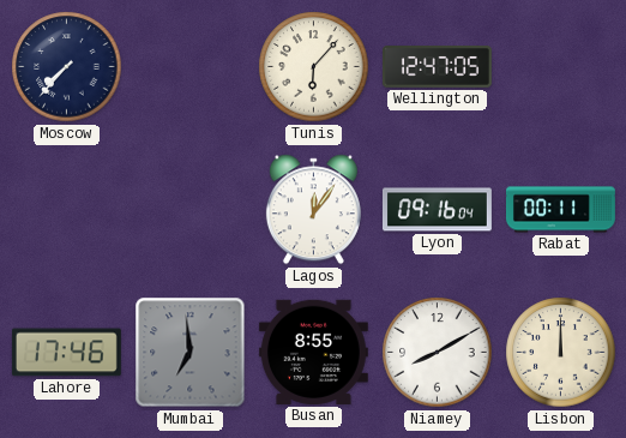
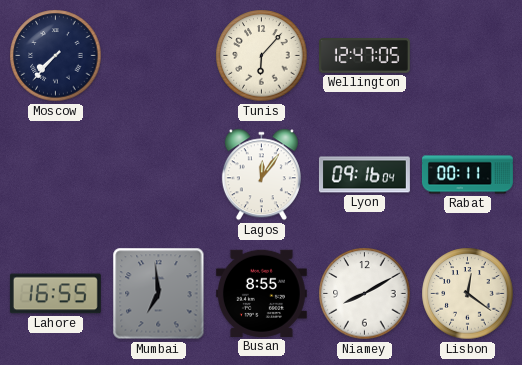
Lahore: 17:46 -> 16:55
Lisbon: 12:00 -> 12:21
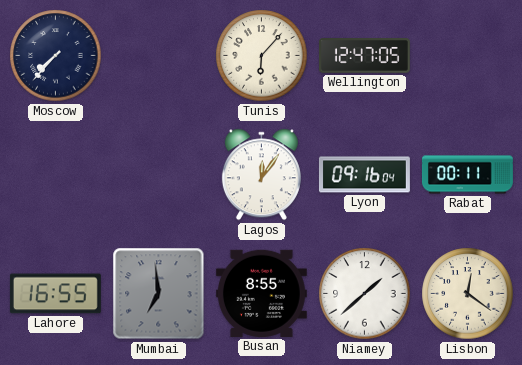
Niamey: 8:10 -> 1:38
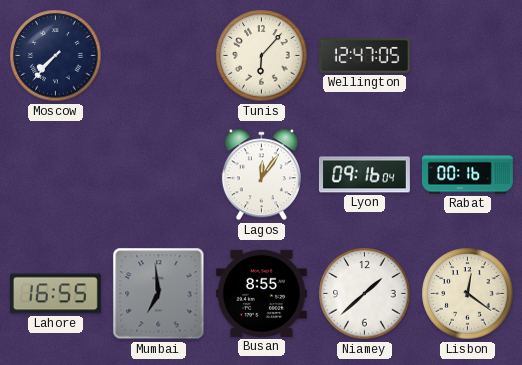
Rabat: 00:11 -> 00:16
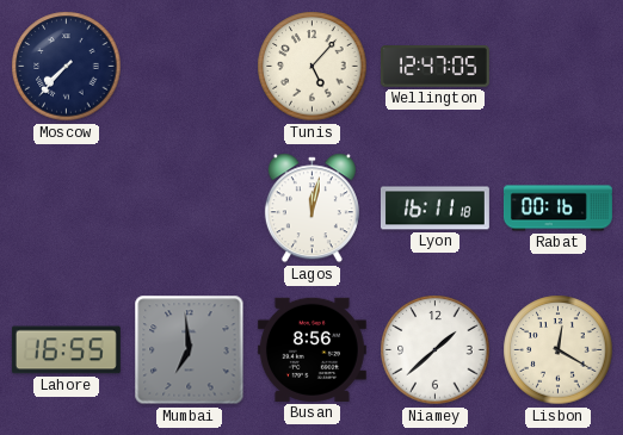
Tunis: 6:07 -> 5:07
Lagos: 12:06 -> 12:02
Lyon: 09:16 -> 16:11
Busan: 8:55 -> 8:56
Lisbon: 12:21 -> 12:20
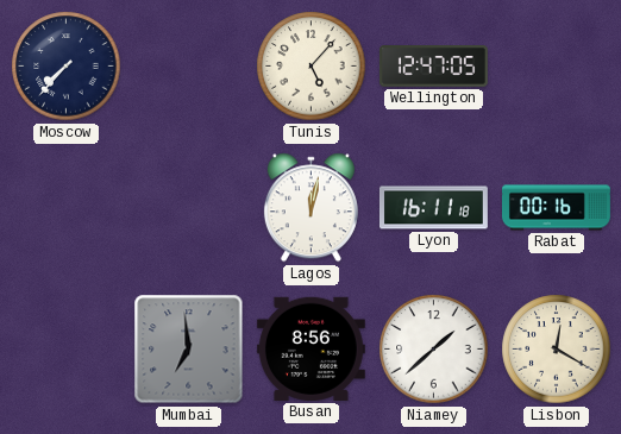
Lahore: 16:55 -> none
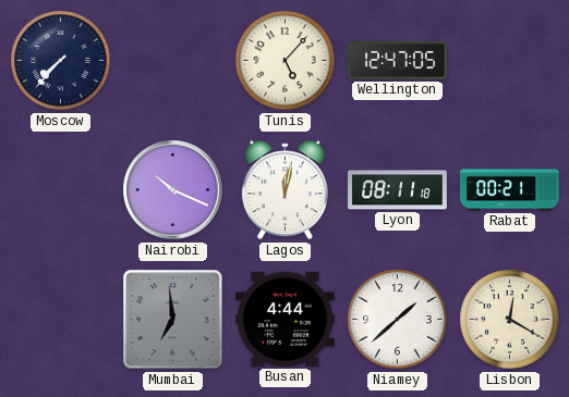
Nairobi: none -> 10:19
Lyon: 16:11 -> 08:11
Rabat: 00:16 -> 00:21
Busan: 8:56 -> 4:44
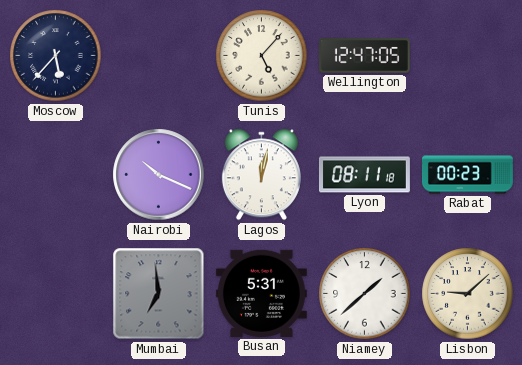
Moscow: 7:37 -> 5:37
Rabat: 00:21 -> 00:23
Busan: 4:44 -> 5:31
Lisbon: 12:20 -> 9:08
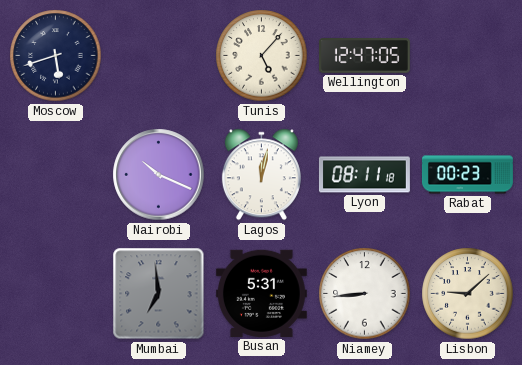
Moscow: 5:37 -> 5:42
Niamey: 1:38 -> 8:44
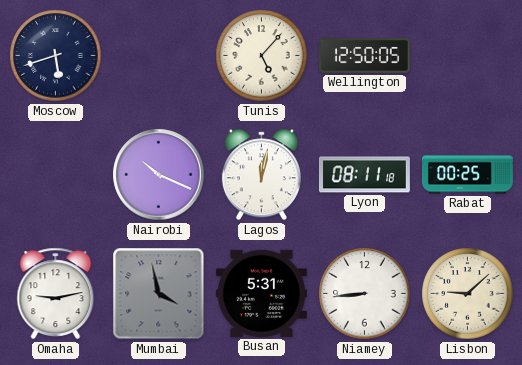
Wellington: 12:47 -> 12:50
Rabat: 00:23 -> 00:25
Omaha: none -> 9:13
Mumbai: 6:59 -> 3:58
